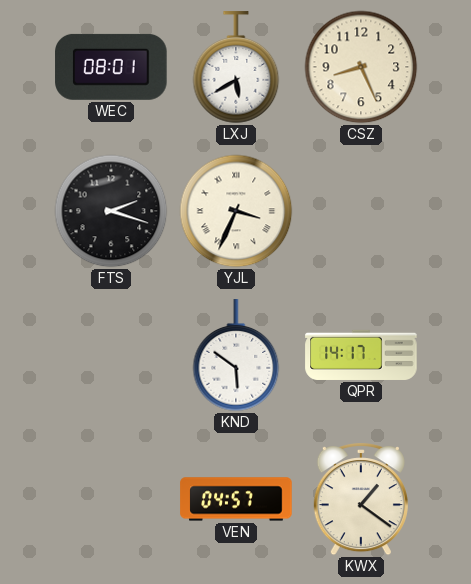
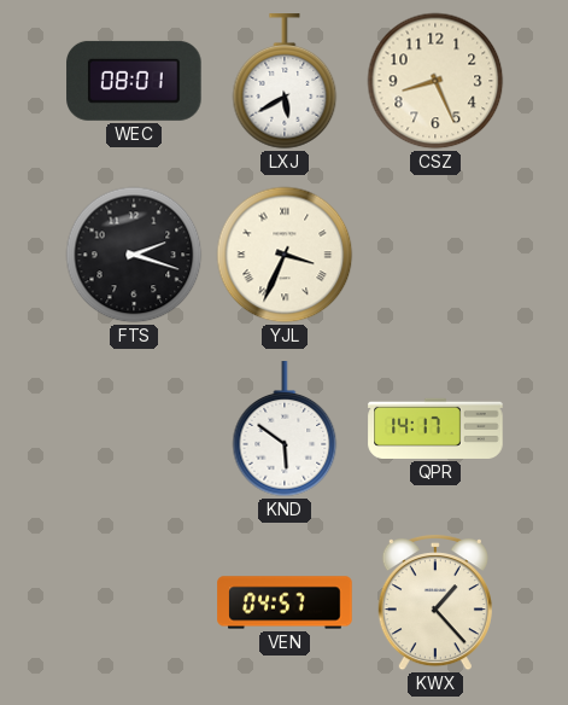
KWX: 1:21 -> 1:23
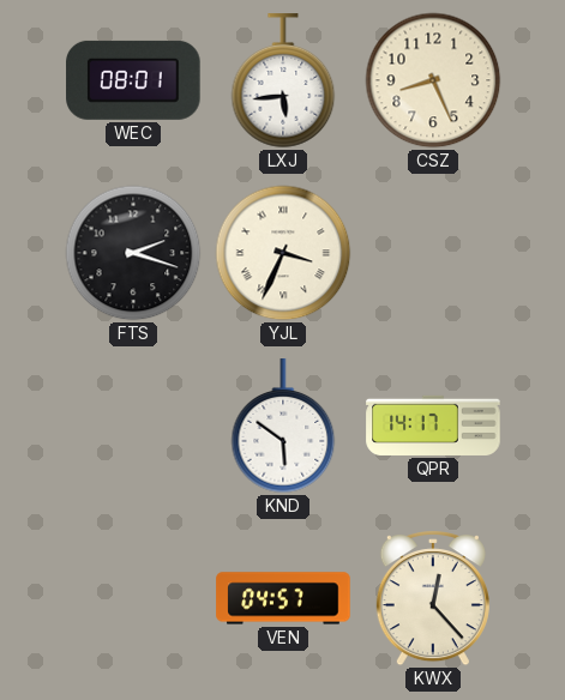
LXJ: 5:40 -> 5:44
KWX: 1:23 -> 12:23
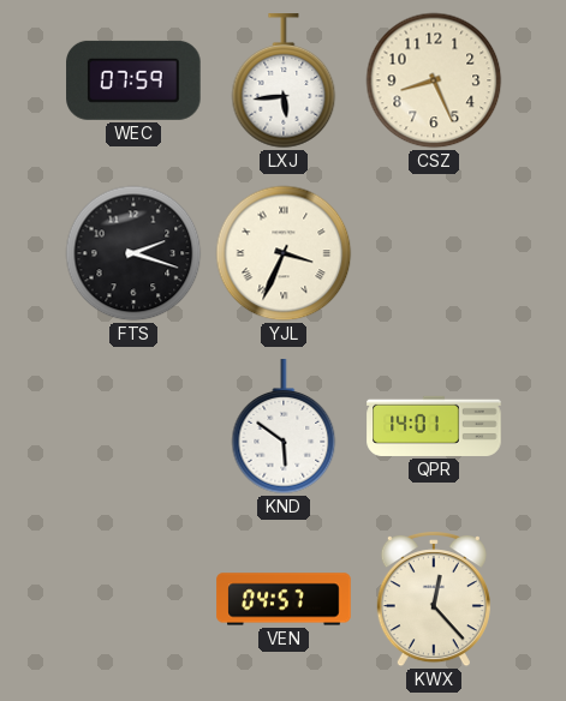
WEC: 08:01 -> 07:59
QPR: 14:17 -> 14:01
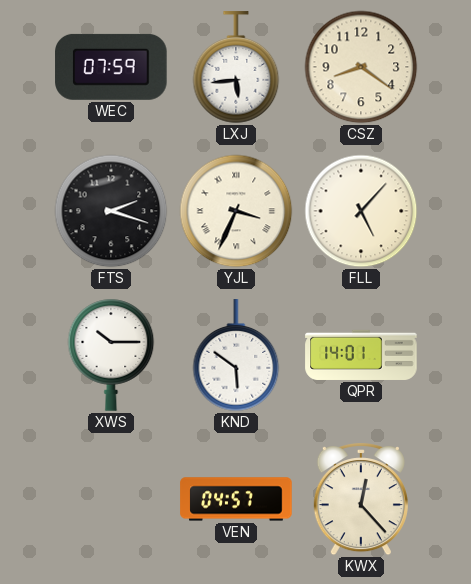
CSZ: 8:26 -> 8:21
FLL: none -> 5:07
XWS: none -> 10:15
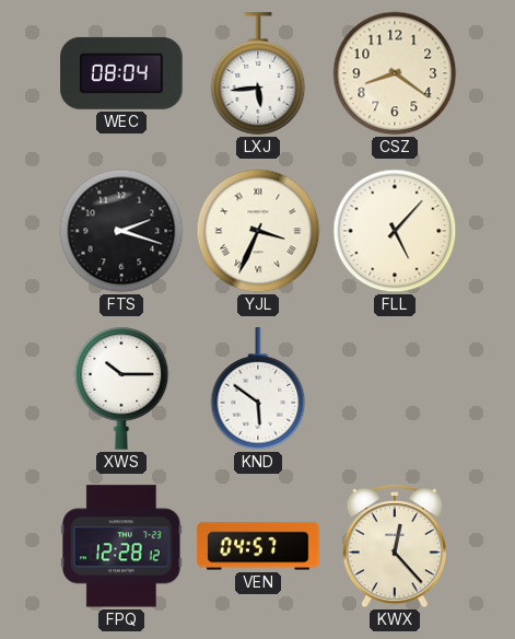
WEC: 07:59 -> 08:04
QPR: 14:01 -> none
FPQ: none -> 12:28
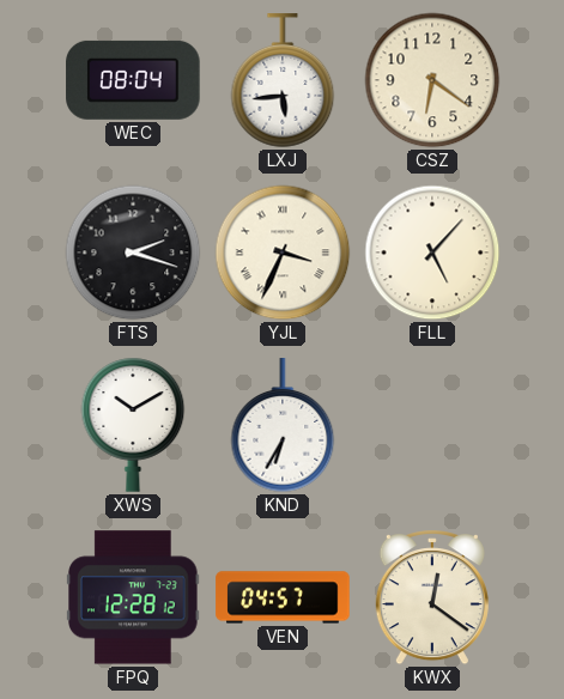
CSZ: 8:21 -> 6:21
XWS: 10:15 -> 10:10
KND: 5:51 -> 6:35
KWX: 12:23 -> 12:21
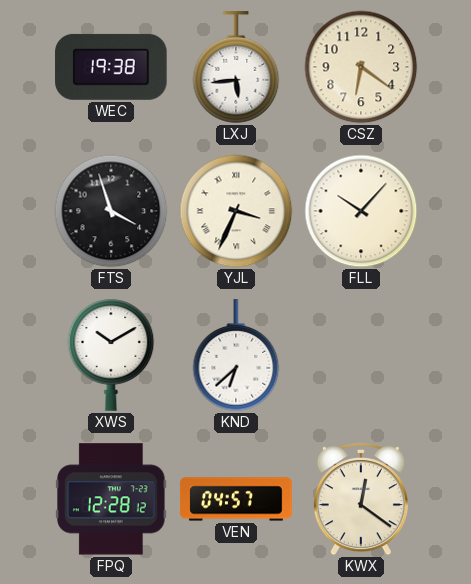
WEC: 08:04 -> 19:38
FTS: 2:18 -> 3:57
FLL: 5:07 -> 10:07
KND: 6:35 -> 6:38
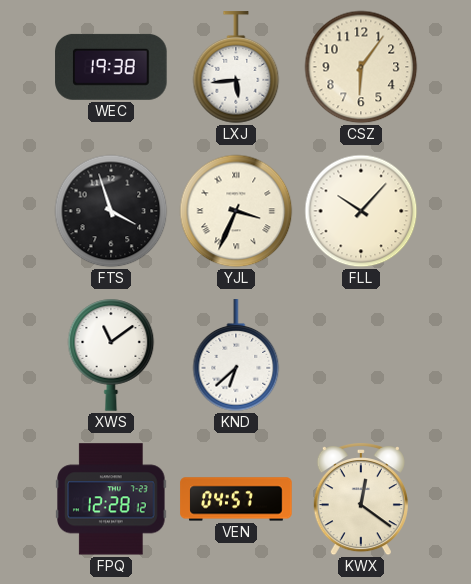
CSZ: 6:21 -> 6:06
XWS: 10:10 -> 11:09
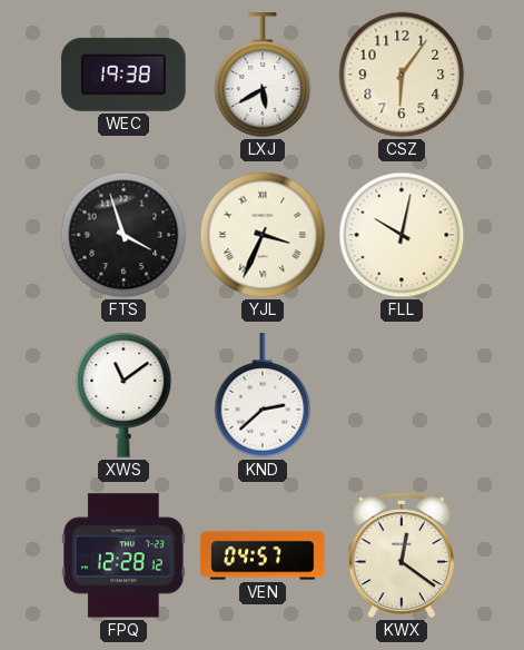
LXJ: 5:44 -> 5:40
FLL: 10:07 -> 10:02
KND: 6:38 -> 2:38
